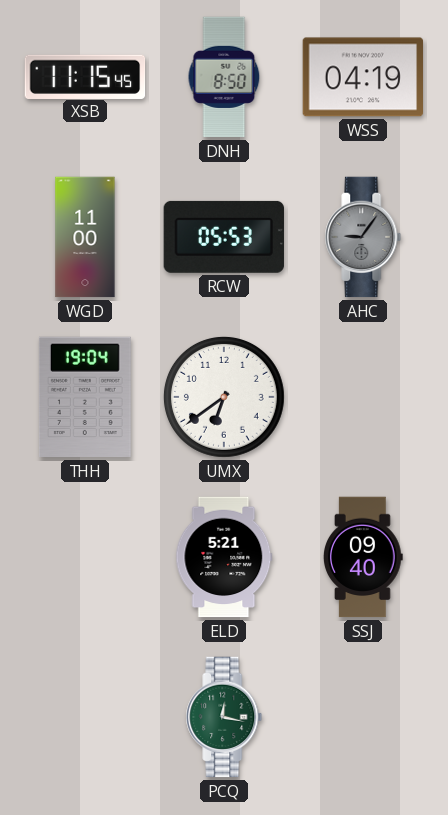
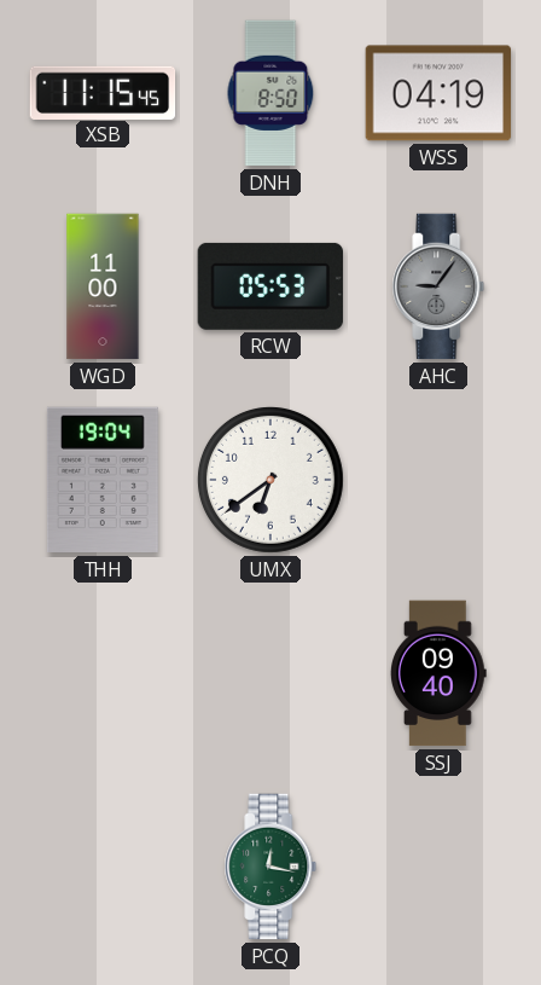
ELD: 5:21 -> none
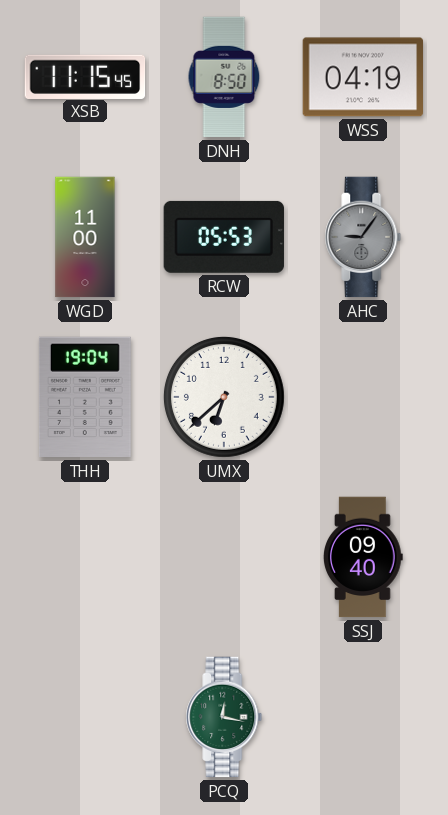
UMX: 6:39 -> 6:38
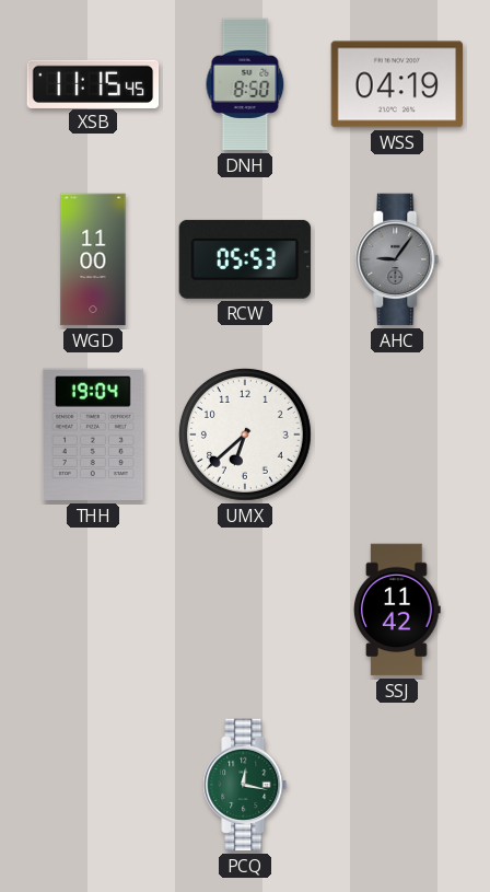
SSJ: 09:40 -> 11:42
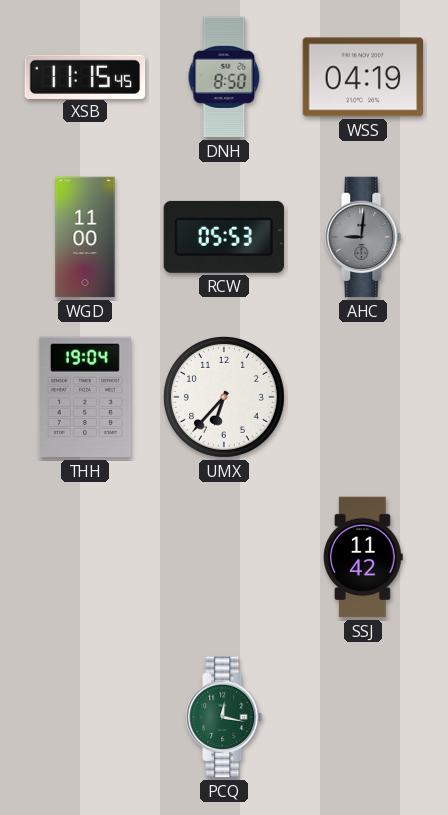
AHC: 9:06 -> 9:01
UMX: 6:38 -> 6:37
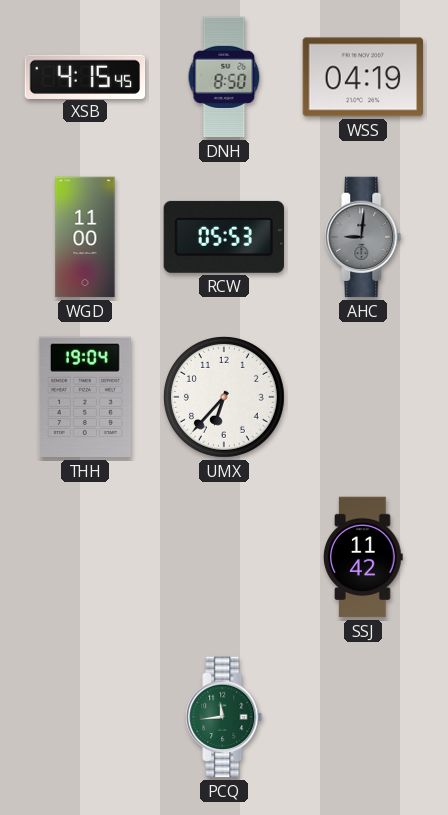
XSB: 11:15 -> 4:15
PCQ: 12:17 -> 11:44
